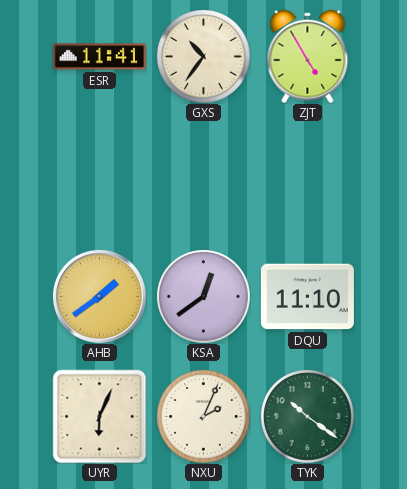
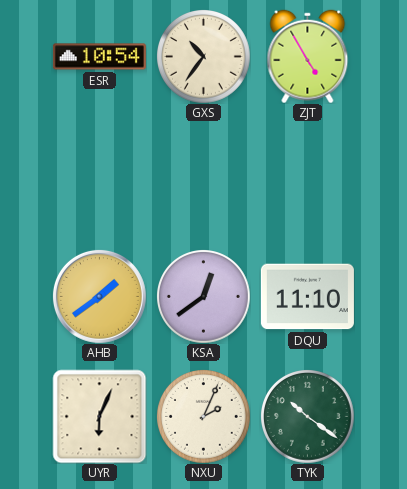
ESR: 11:41 -> 10:54
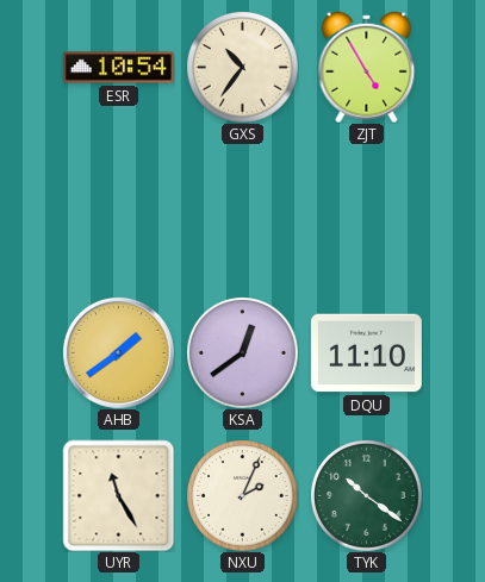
UYR: 6:04 -> 11:25
